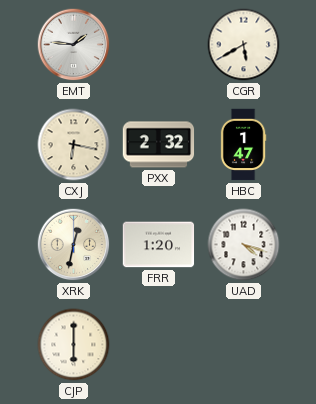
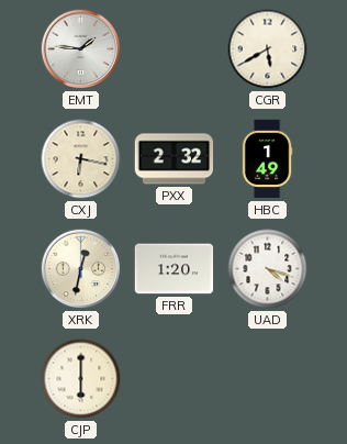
HBC: 1:47 -> 1:49
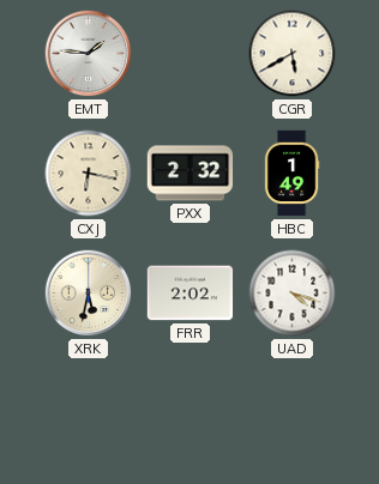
XRK: 12:32 -> 5:32
FRR: 1:20 -> 2:02
CJP: 6:00 -> none
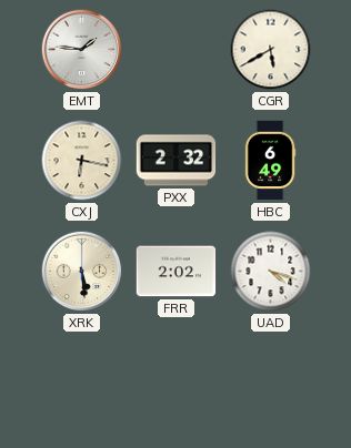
HBC: 1:49 -> 6:49
XRK: 5:32 -> 5:29
